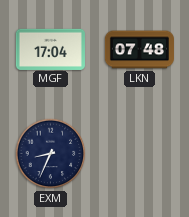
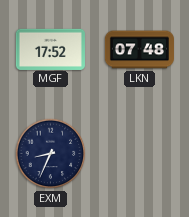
MGF: 17:04 -> 17:52
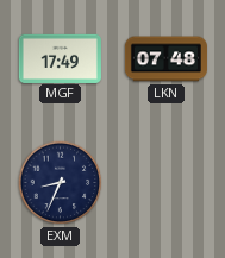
MGF: 17:52 -> 17:49
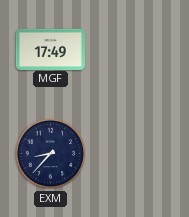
LKN: 07:48 -> none
EXM: 8:34 -> 8:37
